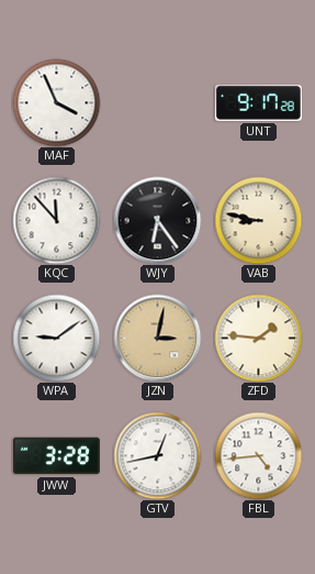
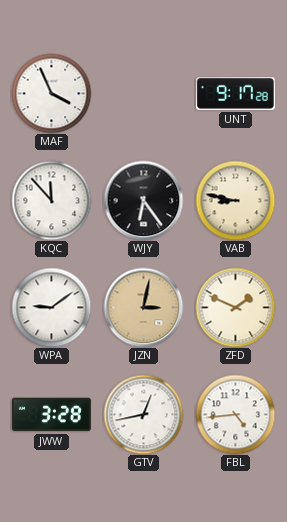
ZFD: 1:46 -> 1:49
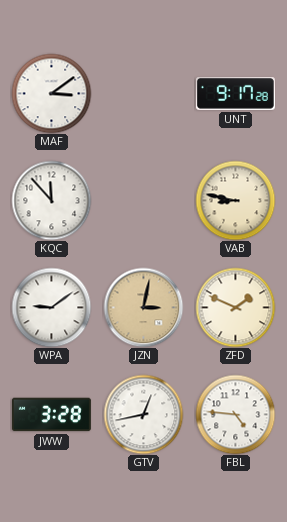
MAF: 3:56 -> 3:09
WJY: 6:24 -> none
FBL: 4:44 -> 4:46
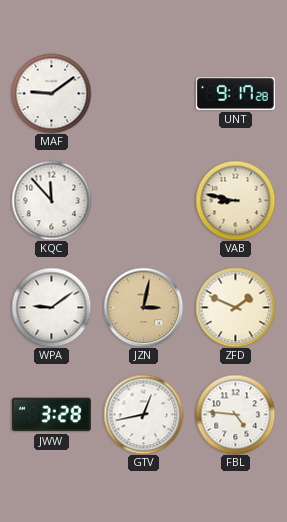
MAF: 3:09 -> 9:09
